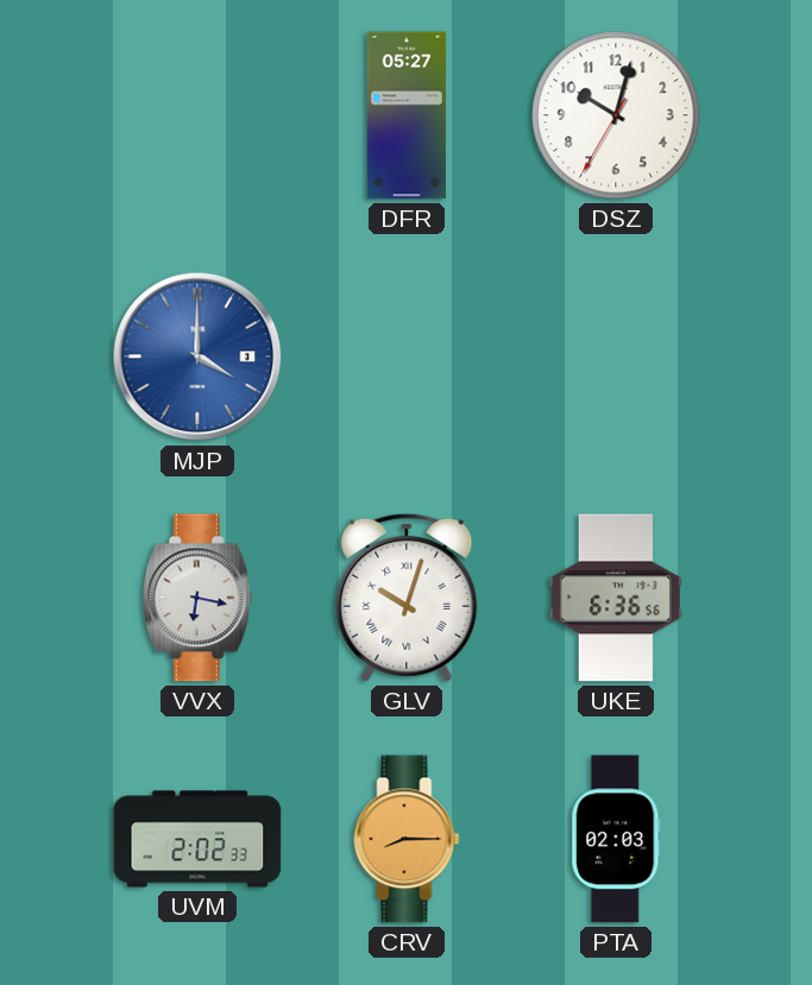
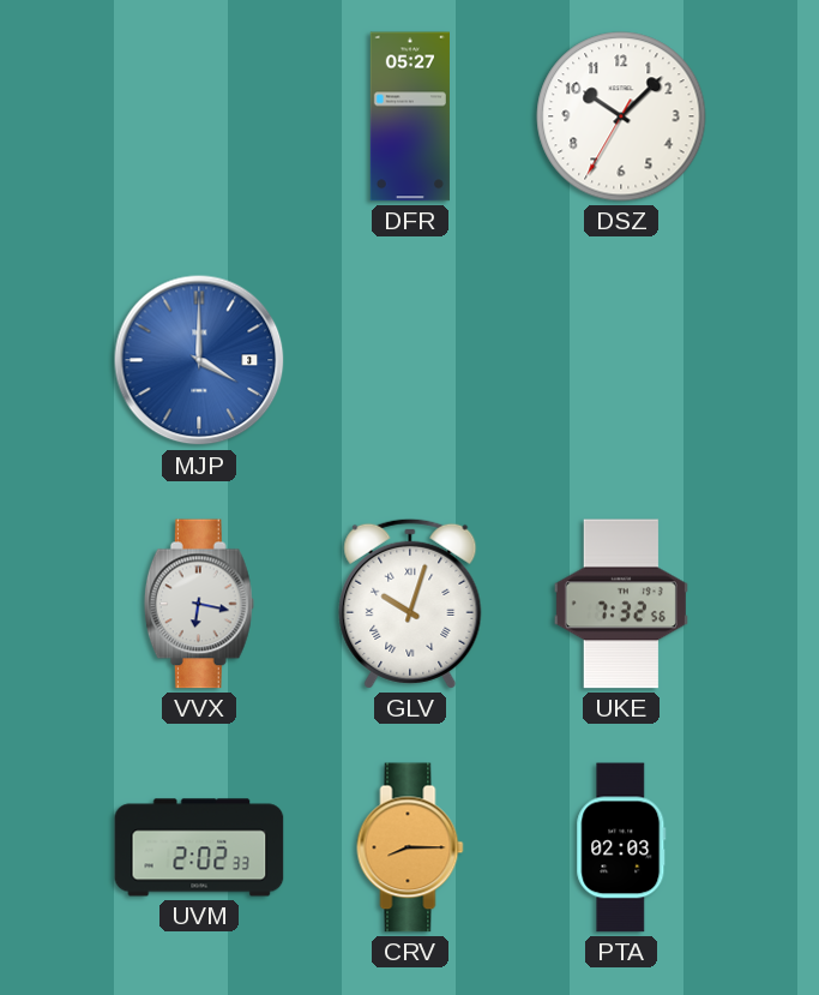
DSZ: 10:02 -> 10:07
UKE: 6:36 -> 7:32
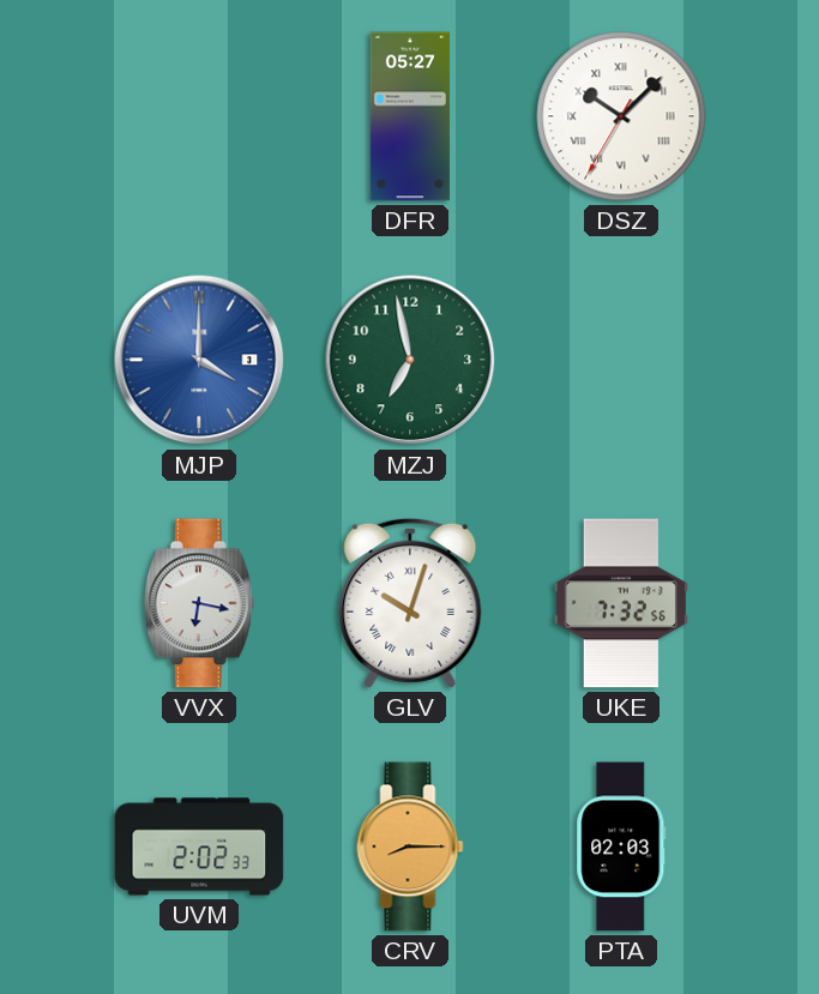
DSZ numerals: Arabic -> Roman
MZJ: none -> 6:58
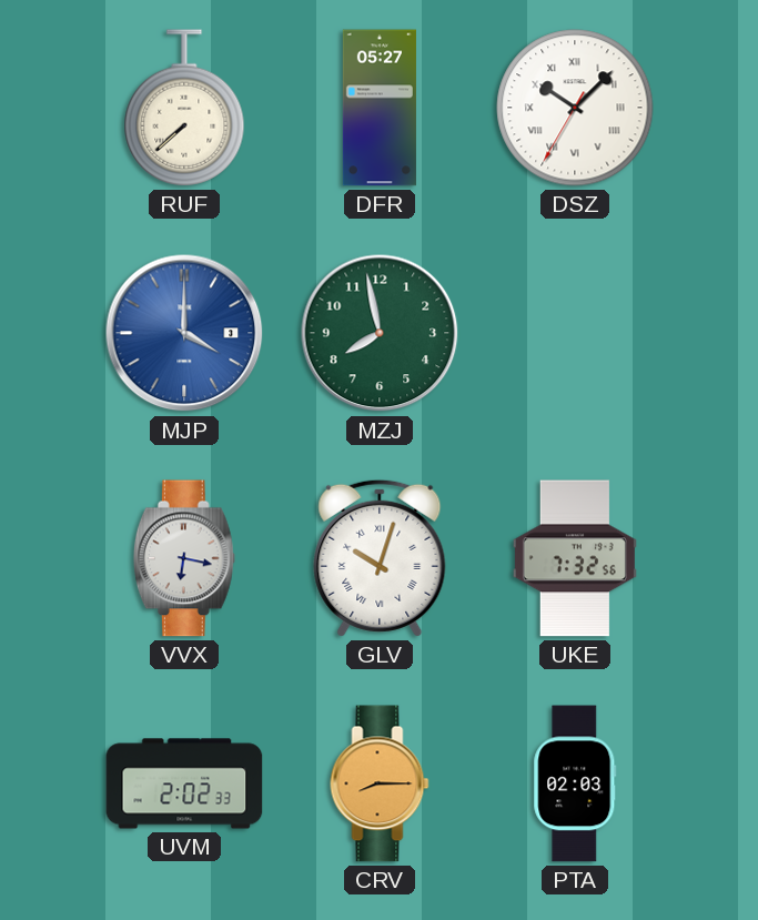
RUF: none -> 7:38
MZJ: 6:58 -> 7:58
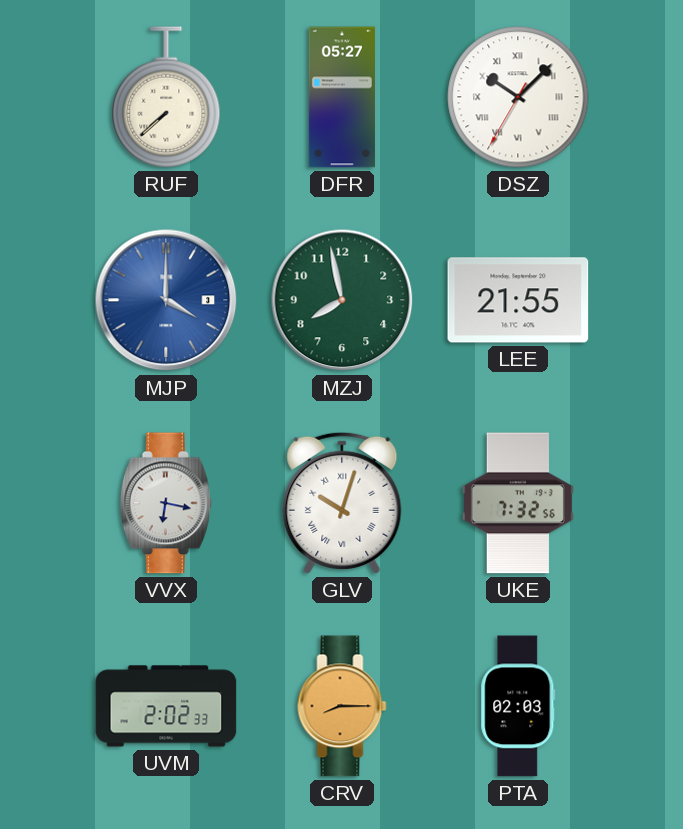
LEE: none -> 21:55
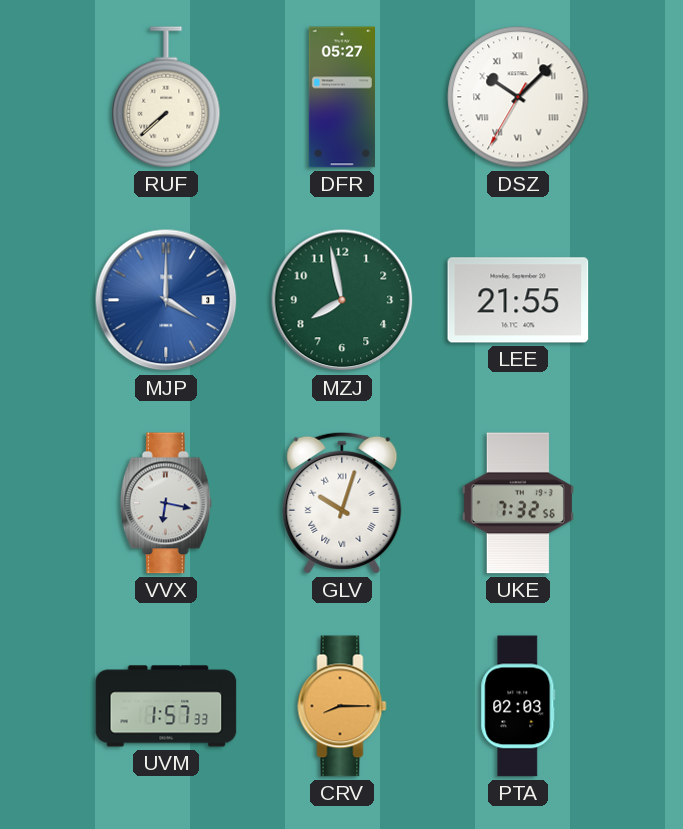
UVM: 2:02 -> 1:57
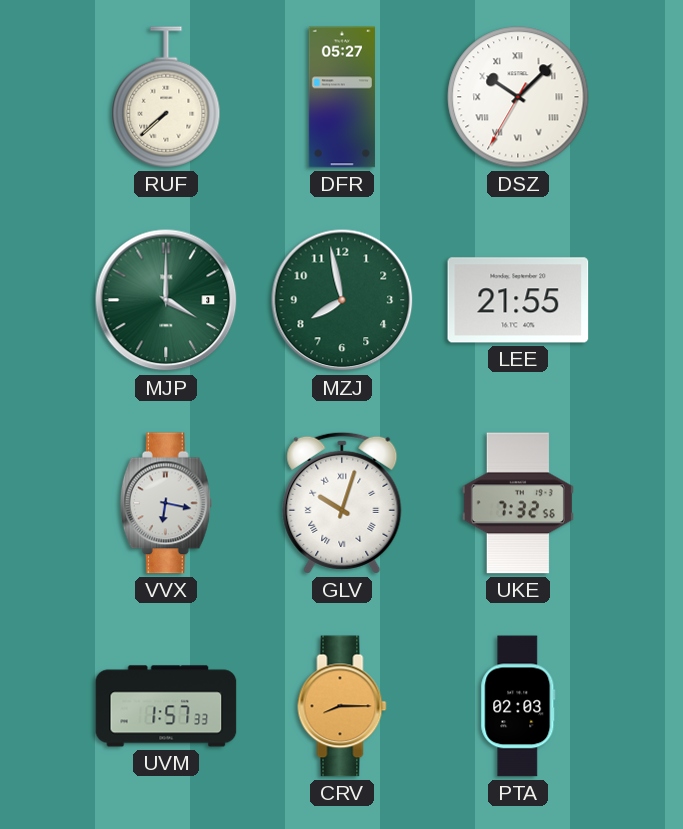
MJP dial: blue -> green
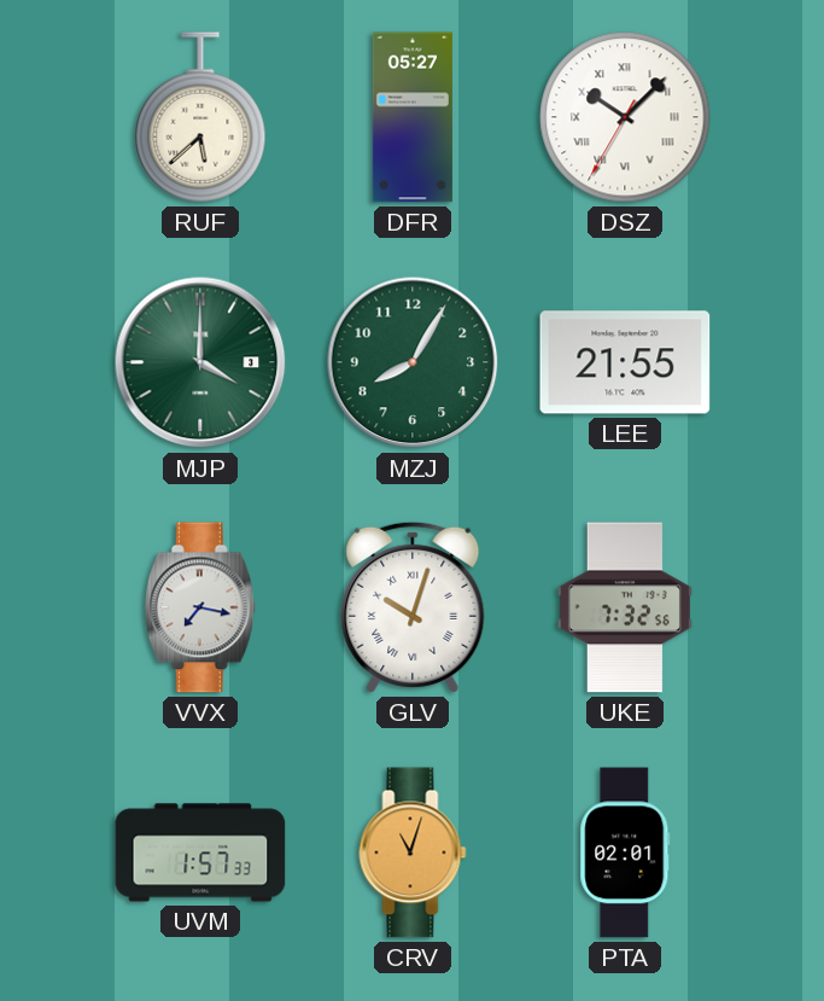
RUF: 7:38 -> 5:38
MZJ: 7:58 -> 8:05
VVX: 6:17 -> 7:17
CRV: 8:15 -> 11:03
PTA: 02:03 -> 02:01
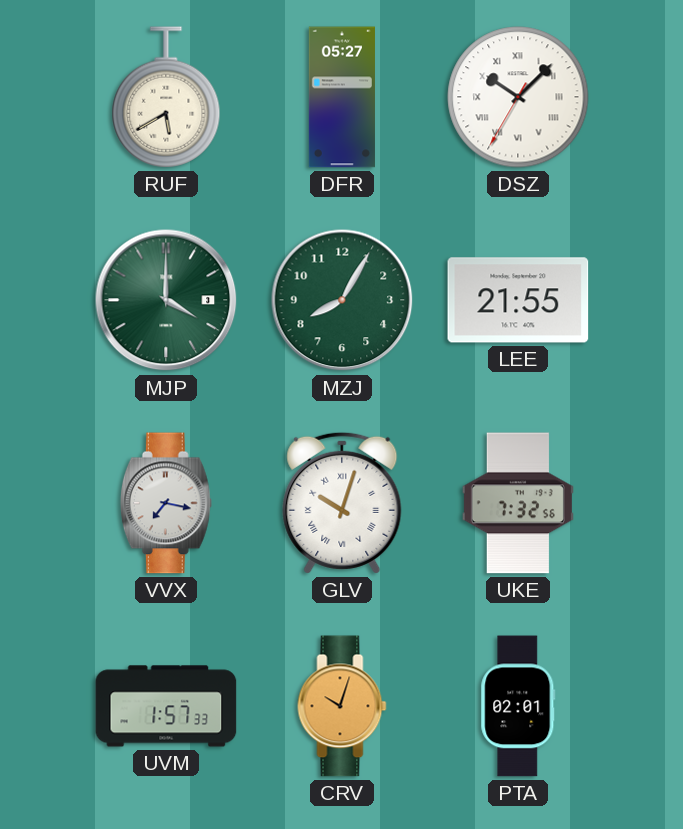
RUF: 5:38 -> 5:40
CRV: 11:03 -> 10:03
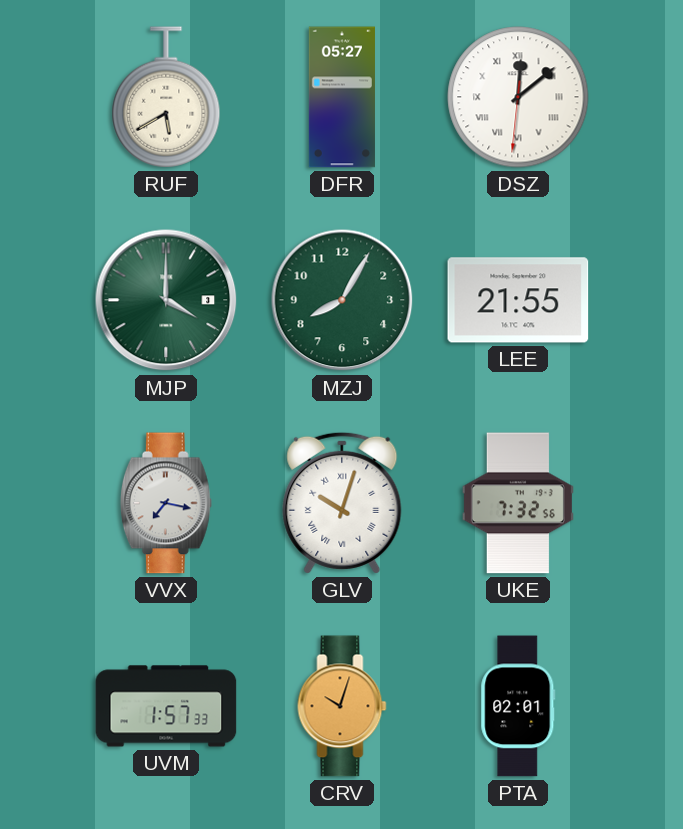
DSZ: 10:07 -> 12:08
